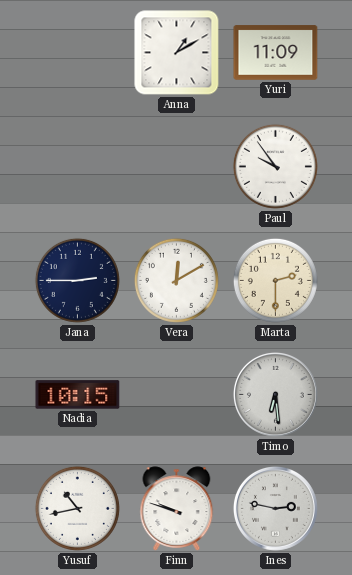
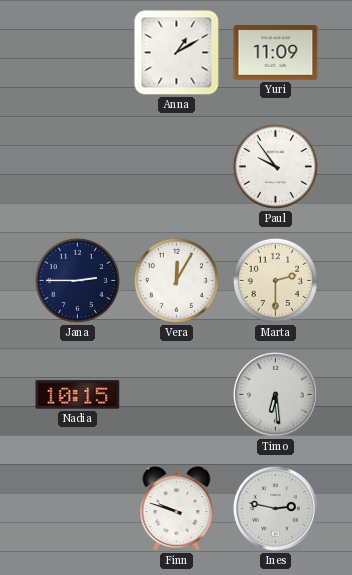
Vera: 12:10 -> 12:05
Yusuf: 10:43 -> none
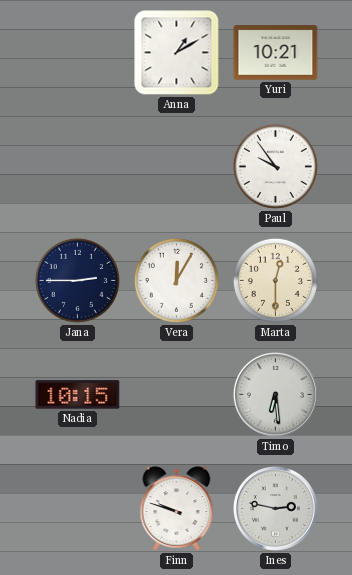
Yuri: 11:09 -> 10:21
Marta: 2:30 -> 12:30
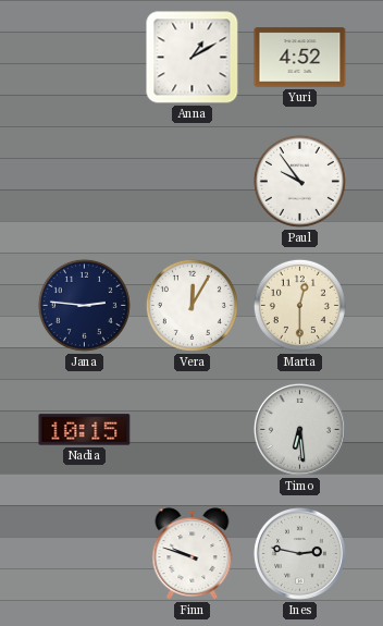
Yuri: 10:21 -> 4:52
Jana: 2:45 -> 2:46
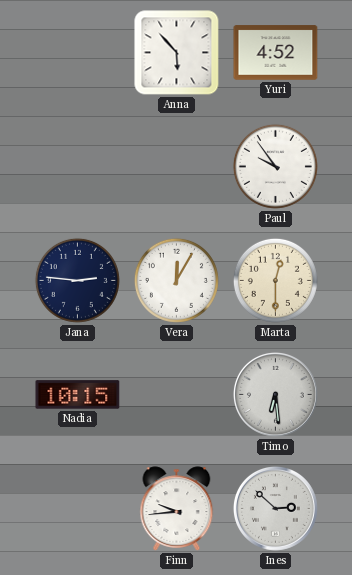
Anna: 1:10 -> 5:53
Finn: 9:48 -> 9:44
Ines: 2:47 -> 2:52
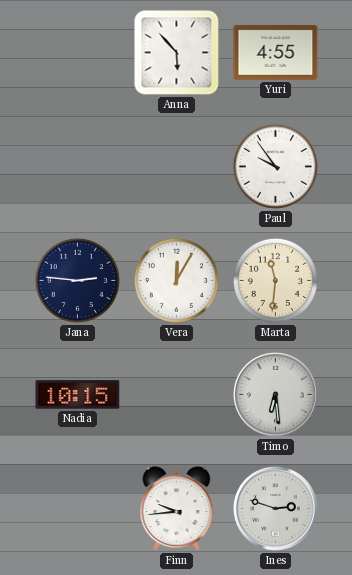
Yuri: 4:52 -> 4:55
Marta: 12:30 -> 11:31
Ines: 2:52 -> 2:48
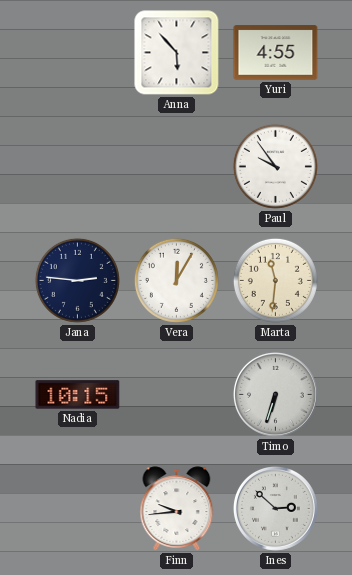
Timo: 6:29 -> 6:33
Ines: 2:48 -> 2:52
